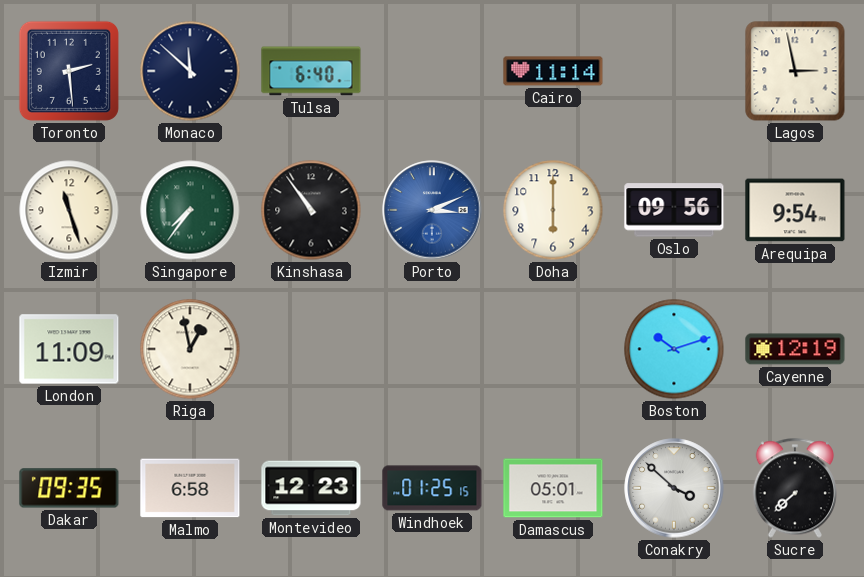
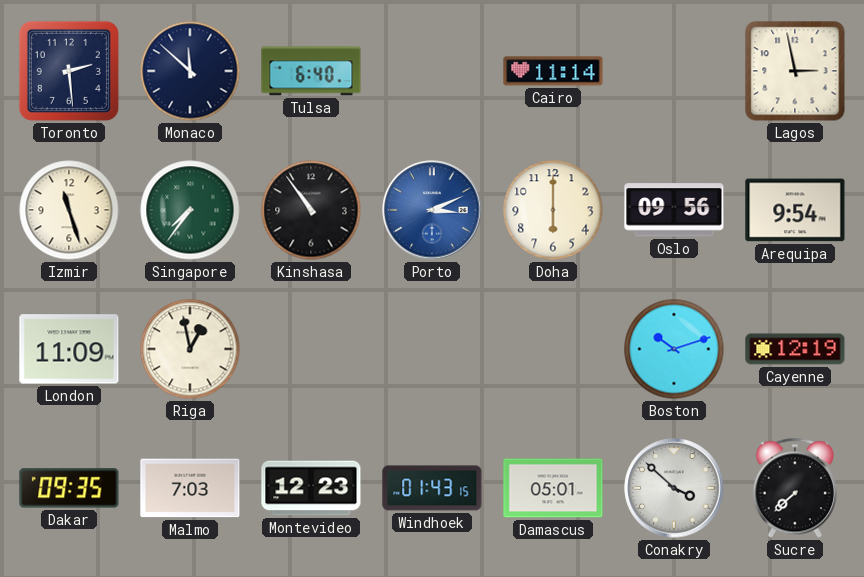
Malmo: 6:58 -> 7:03
Windhoek: 01:25 -> 01:43
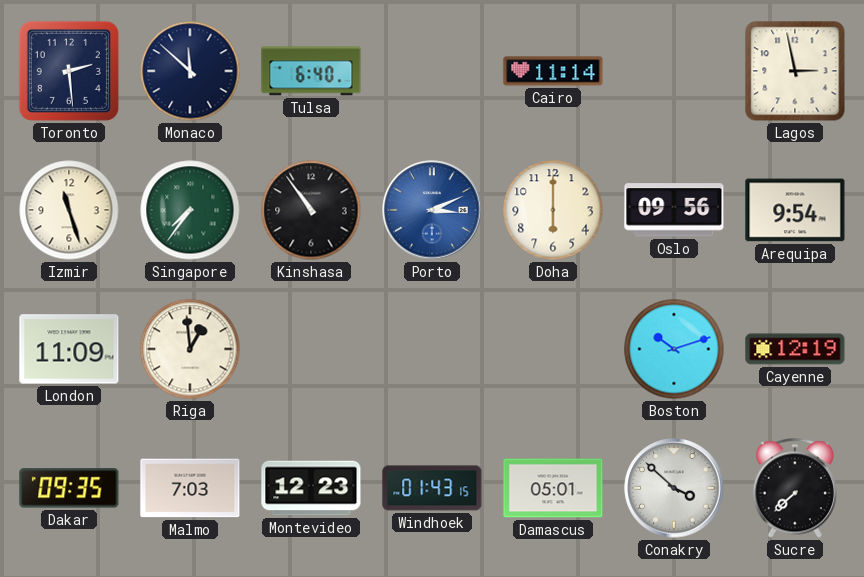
Riga: 12:58 -> 12:59
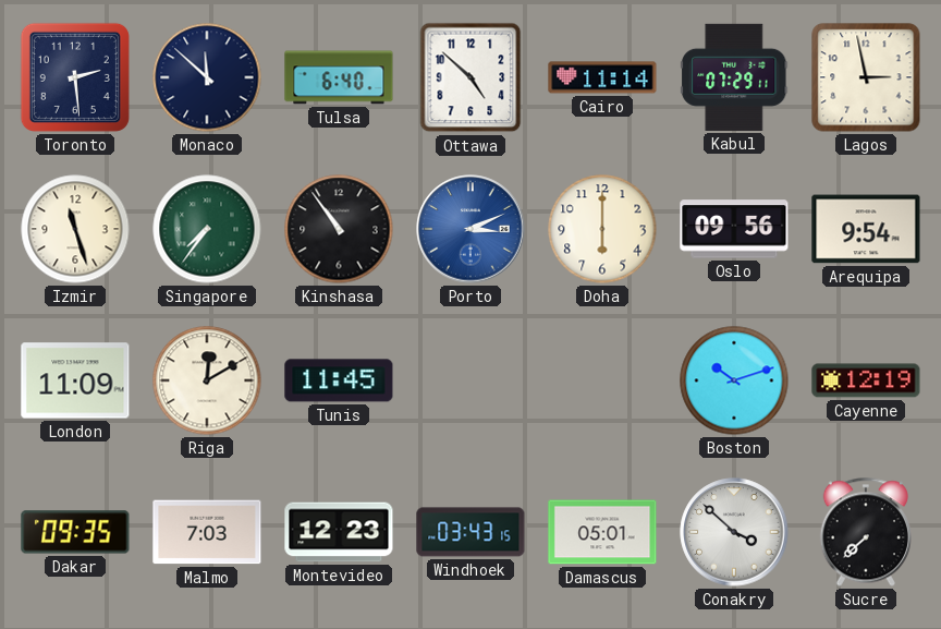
Ottawa: none -> 4:52
Kabul: none -> 07:29
Riga: 12:59 -> 12:10
Tunis: none -> 11:45
Windhoek: 01:43 -> 03:43
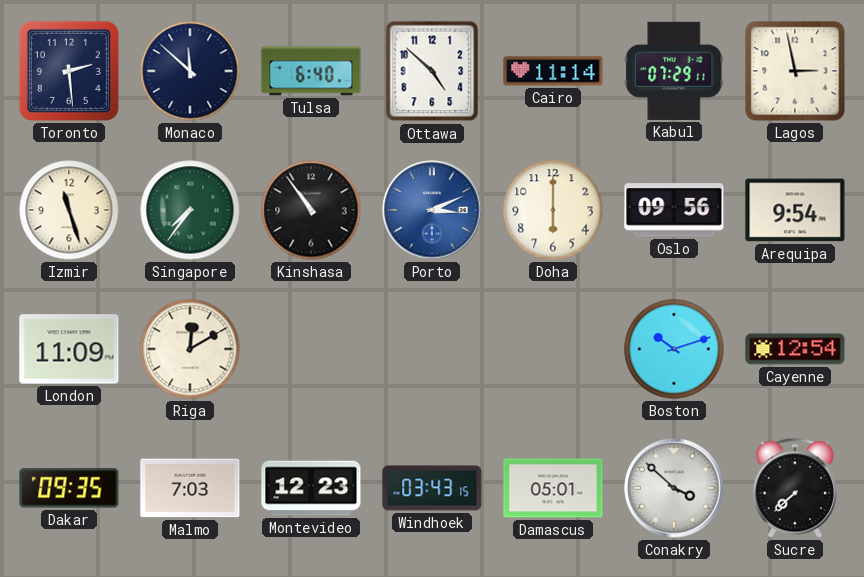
Tunis: 11:45 -> none
Cayenne: 12:19 -> 12:54
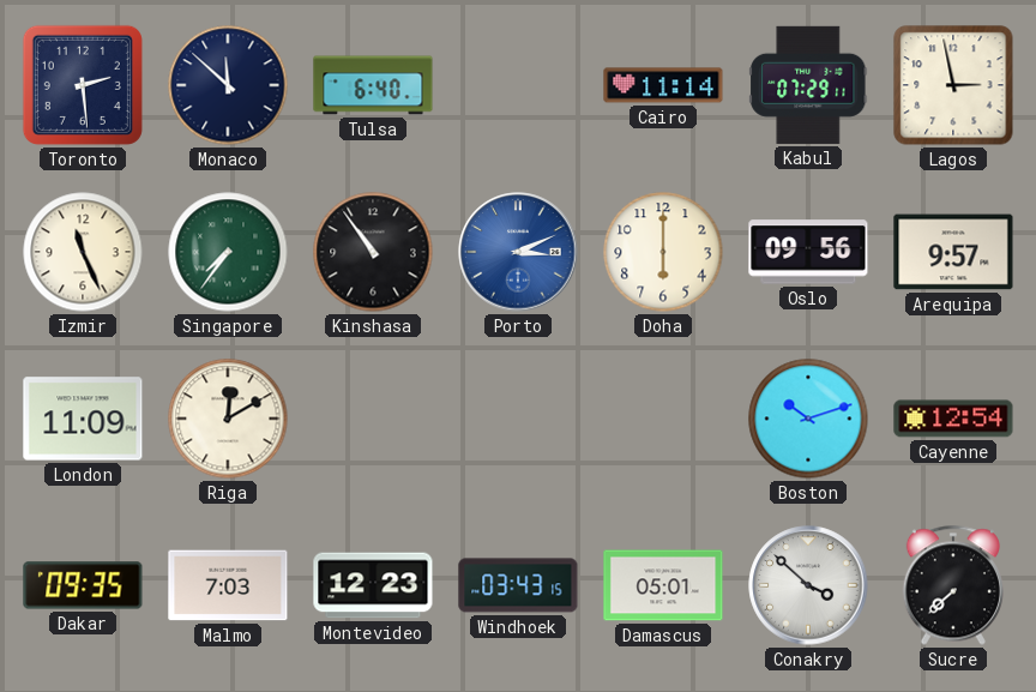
Ottawa: 4:52 -> none
Izmir: 11:27 -> 11:26
Arequipa: 9:54 -> 9:57
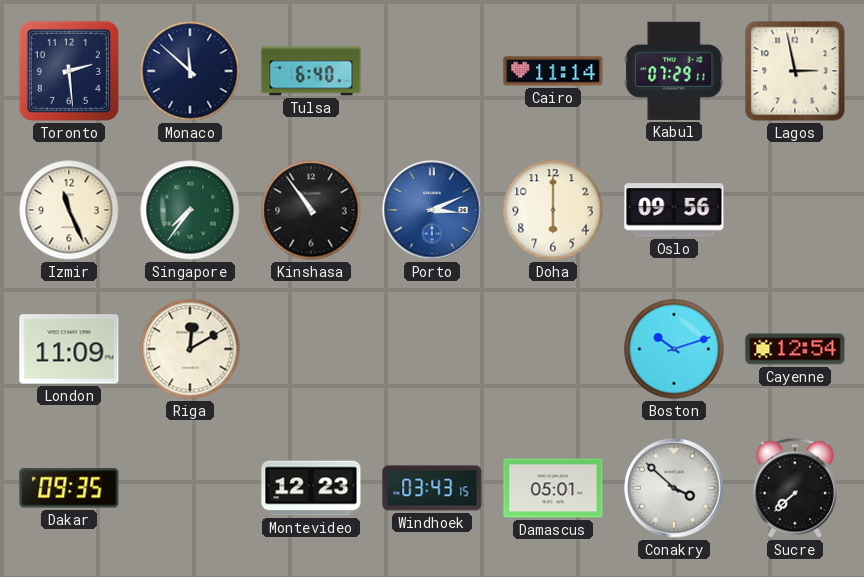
Arequipa: 9:57 -> none
Malmo: 7:03 -> none
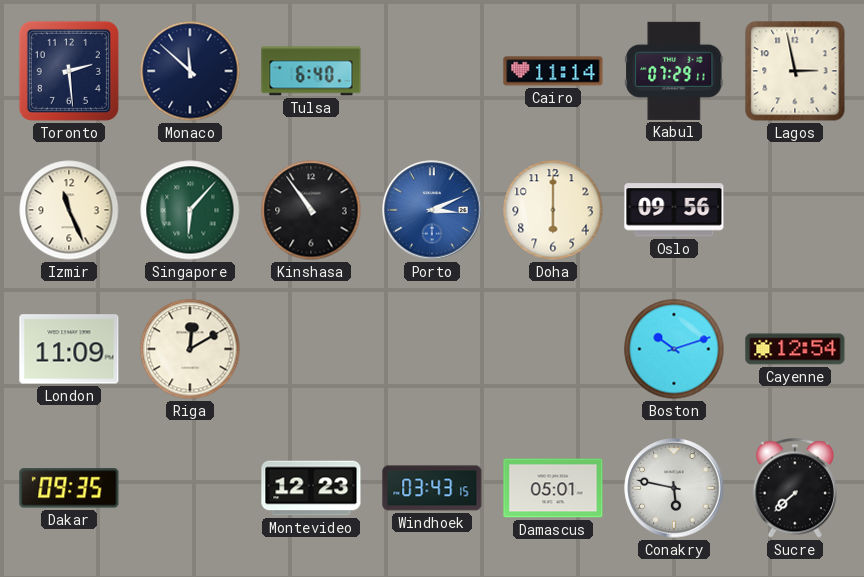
Singapore: 7:36 -> 6:07
Conakry: 3:52 -> 5:47
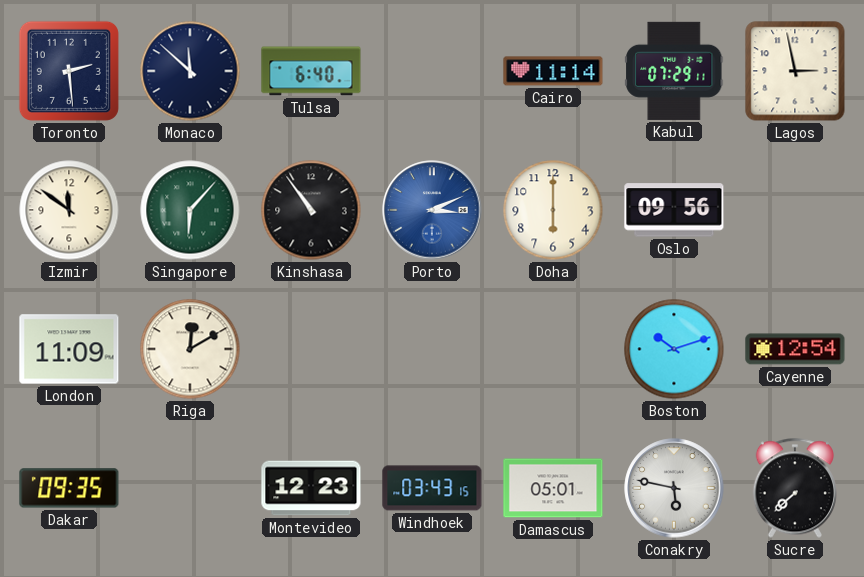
Izmir: 11:26 -> 11:51
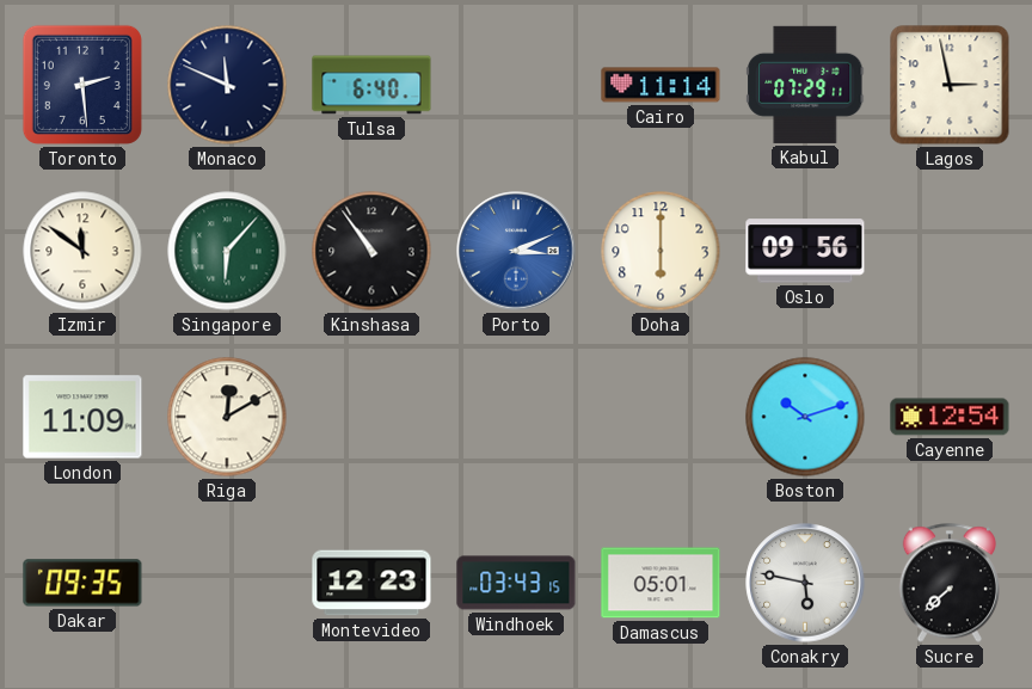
Monaco: 11:52 -> 11:49
